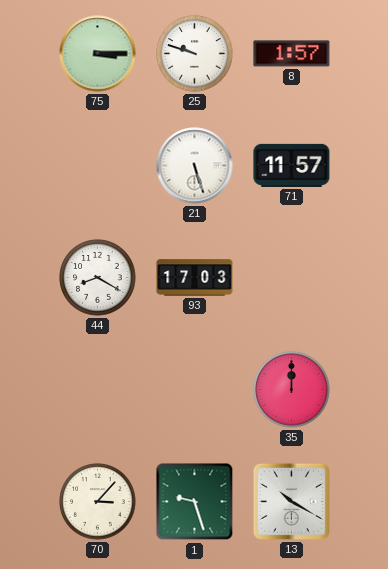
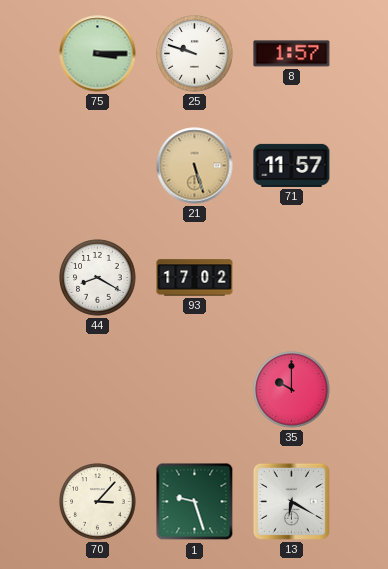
21 dial: white -> champagne
93: 17:03 -> 17:02
35: 12:00 -> 10:00
13: 10:20 -> 6:20
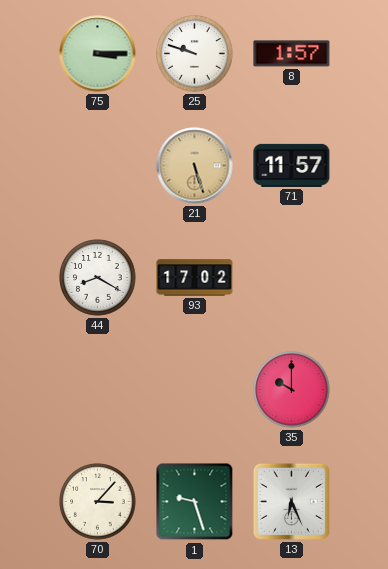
13: 6:20 -> 6:26
